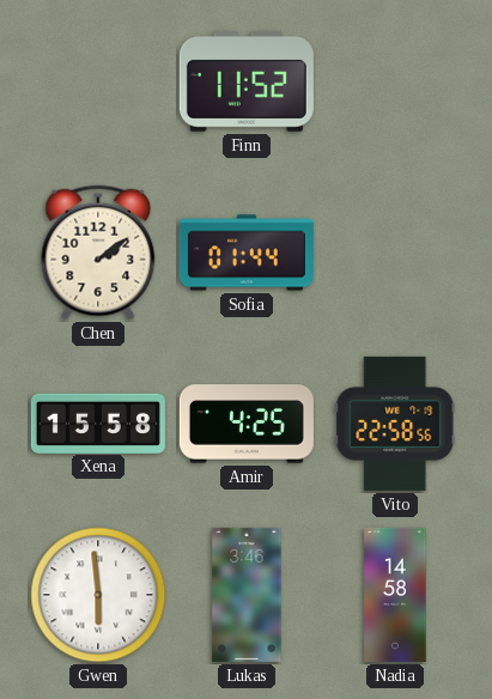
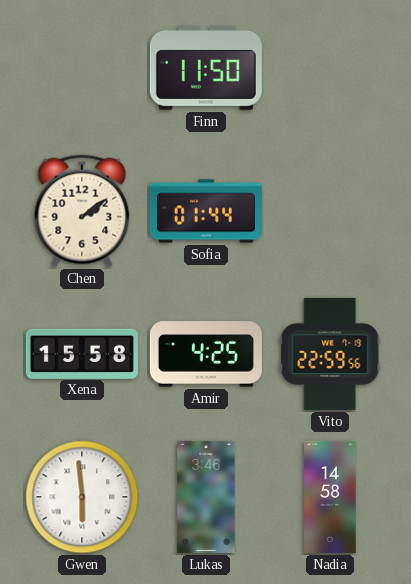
Finn: 11:52 -> 11:50
Vito: 22:58 -> 22:59
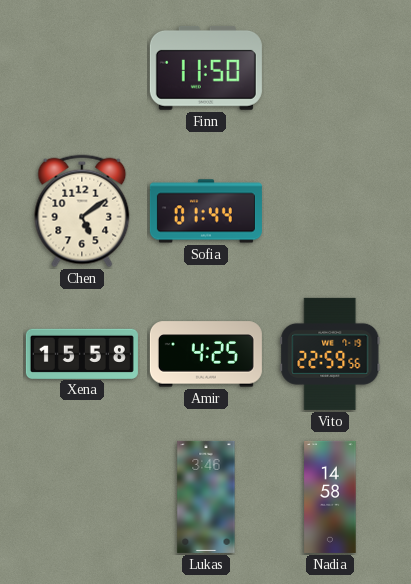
Chen: 2:09 -> 5:09
Gwen: 5:59 -> none
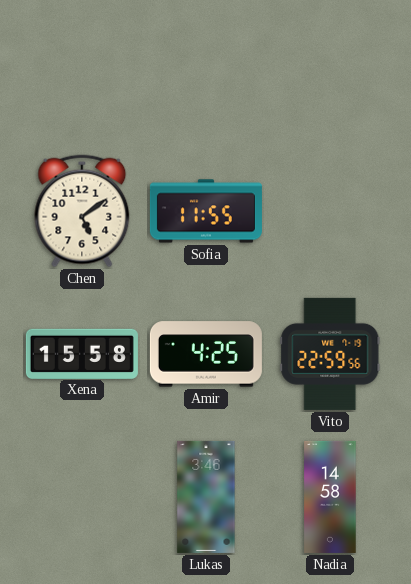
Finn: 11:50 -> none
Sofia: 01:44 -> 11:55
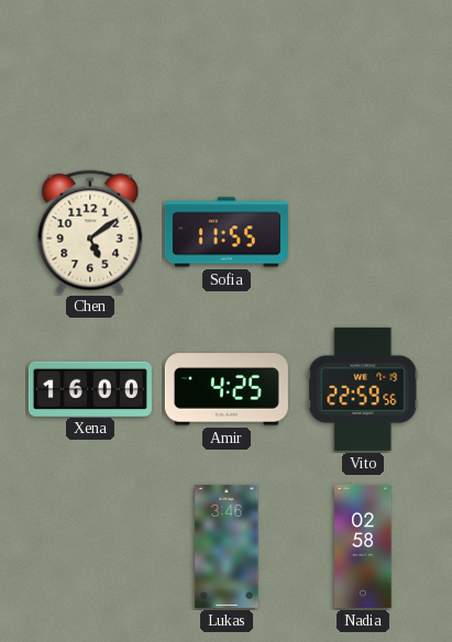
Xena: 15:58 -> 16:00
Nadia: 14:58 -> 02:58
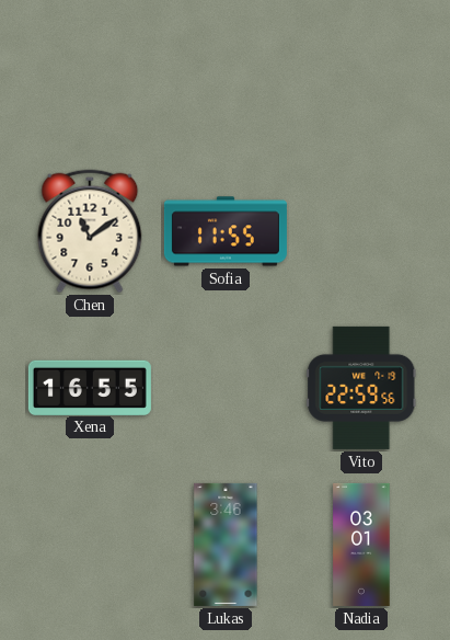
Chen: 5:09 -> 11:09
Xena: 16:00 -> 16:55
Amir: 4:25 -> none
Nadia: 02:58 -> 03:01
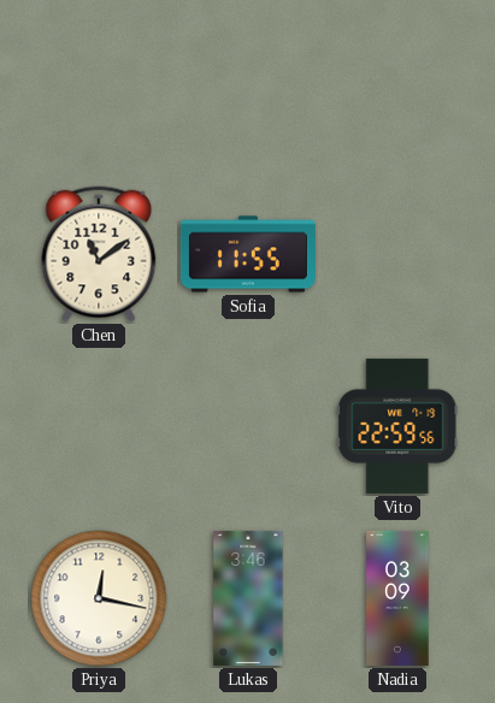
Xena: 16:55 -> none
Priya: none -> 12:17
Nadia: 03:01 -> 03:09
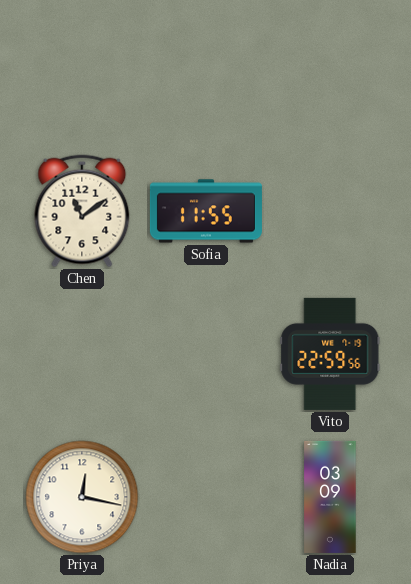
Lukas: 3:46 -> none
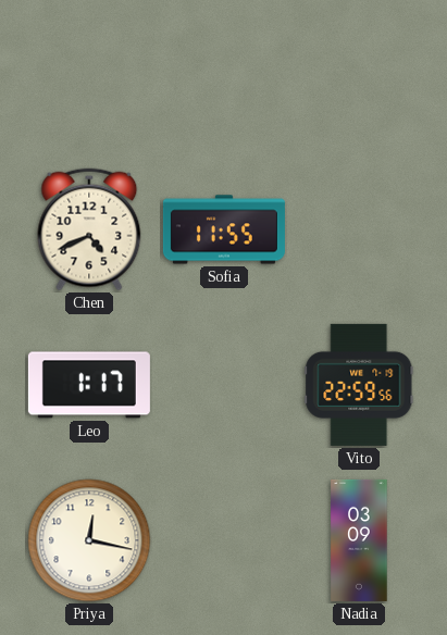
Chen: 11:09 -> 4:41
Leo: none -> 1:17
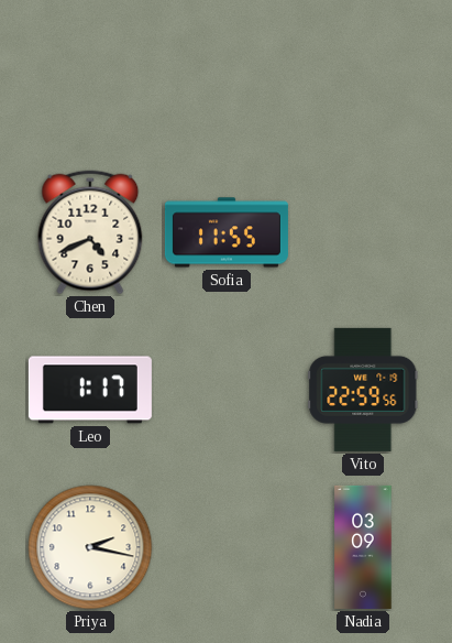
Priya: 12:17 -> 2:17
